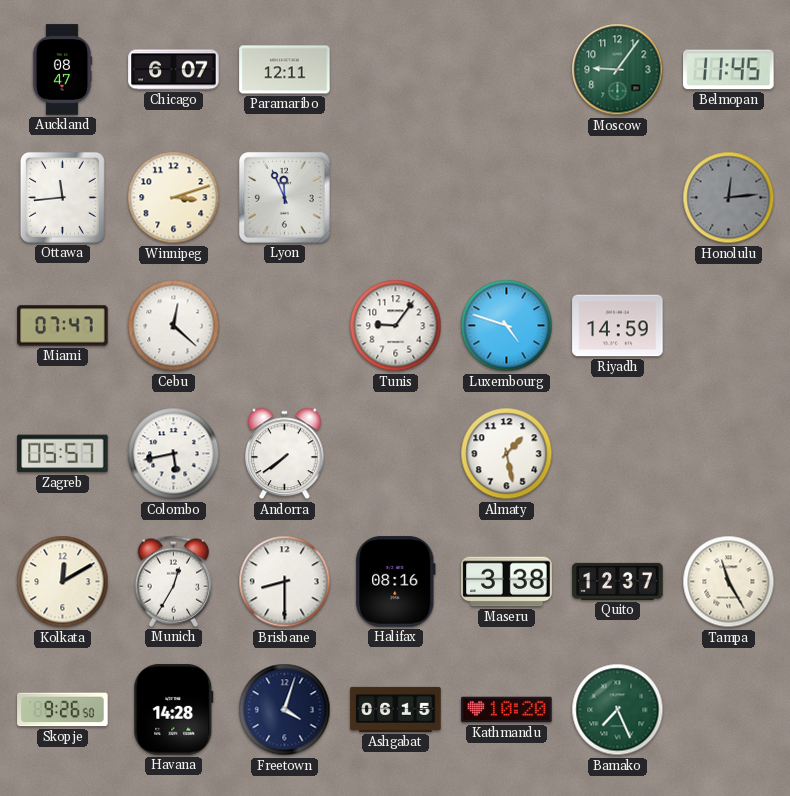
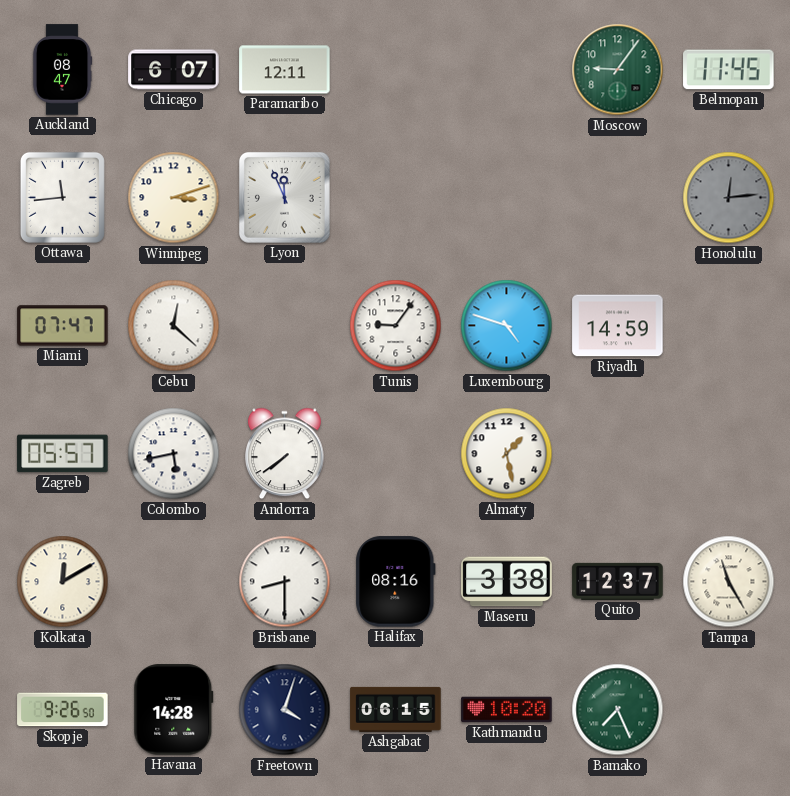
Munich: 12:35 -> none
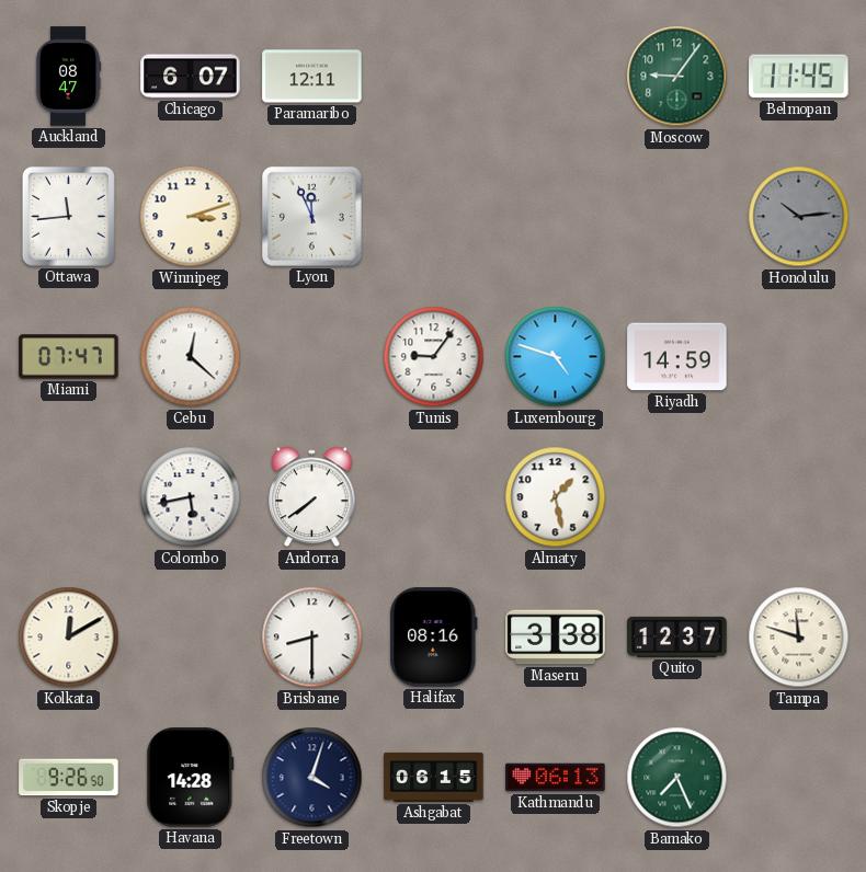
Honolulu: 12:14 -> 10:14
Zagreb: 05:57 -> none
Tampa: 11:25 -> 11:48
Kathmandu: 10:20 -> 06:13
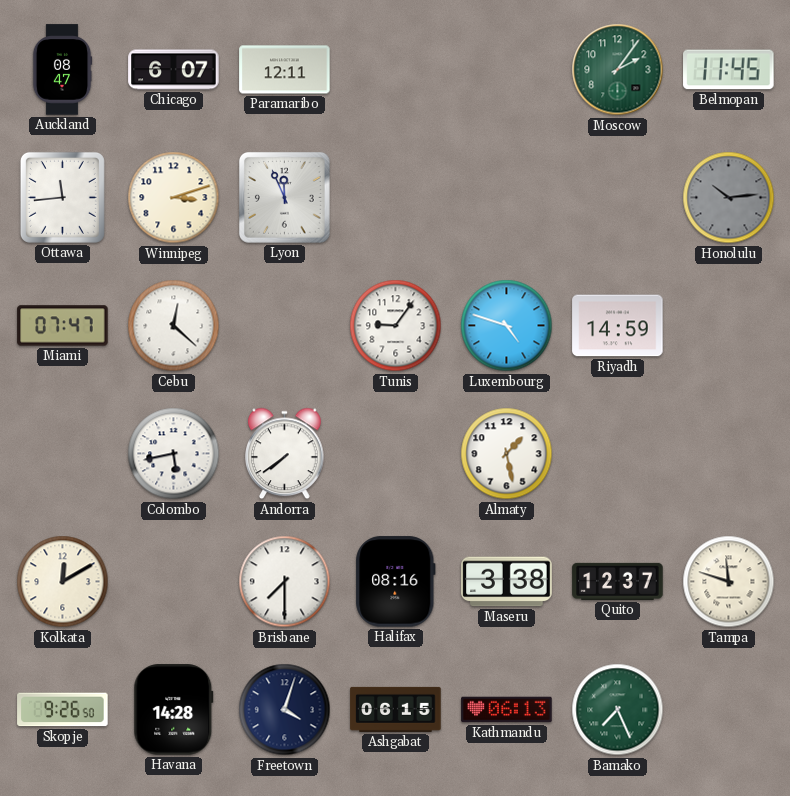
Moscow: 9:06 -> 2:06
Brisbane: 8:30 -> 7:30
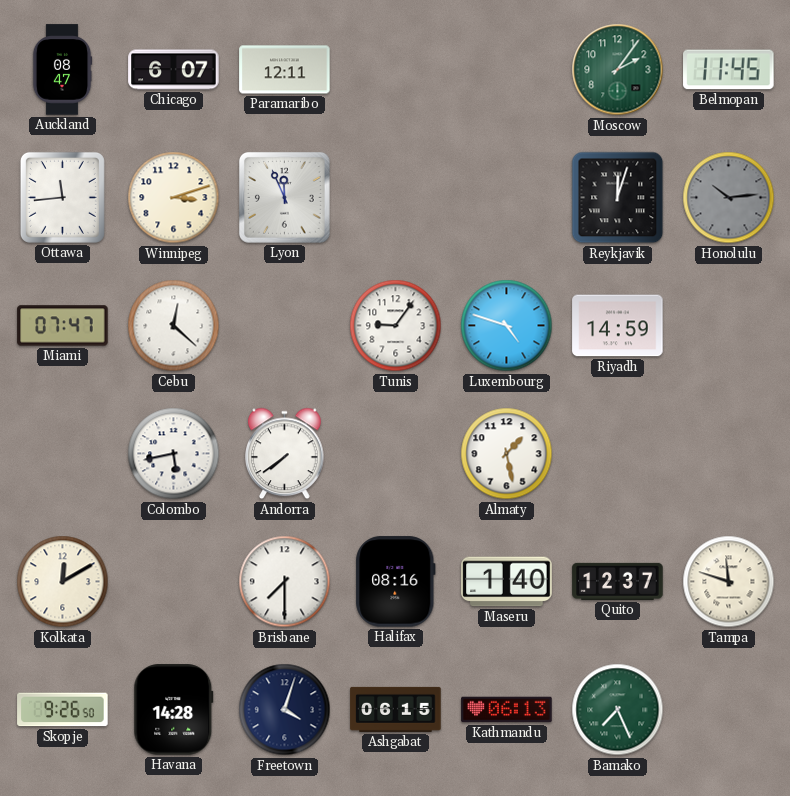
Reykjavik: none -> 12:03
Maseru: 3:38 -> 1:40
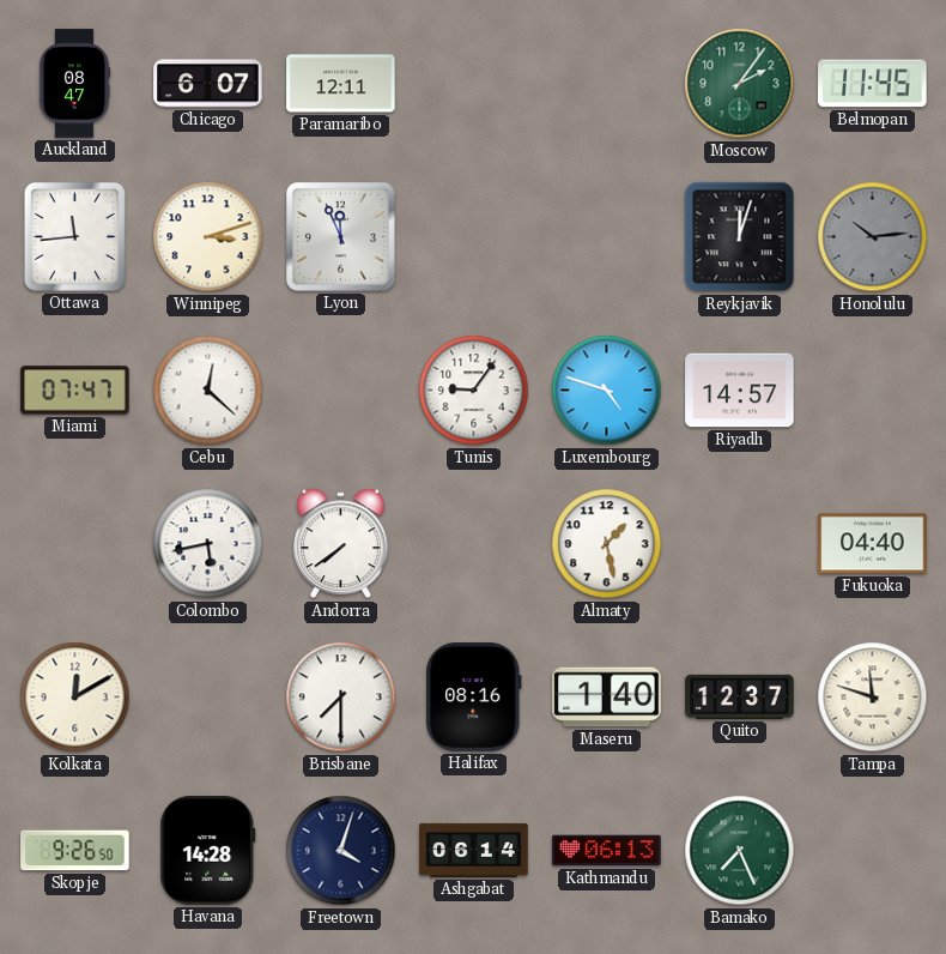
Riyadh: 14:59 -> 14:57
Fukuoka: none -> 04:40
Ashgabat: 06:15 -> 06:14
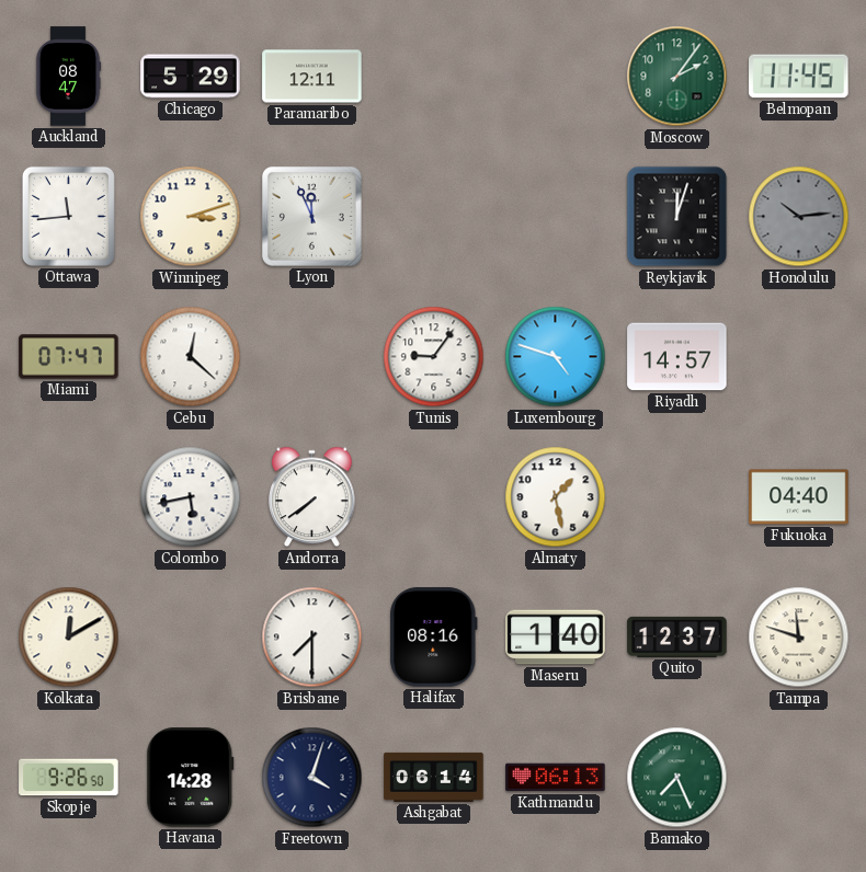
Chicago: 6:07 -> 5:29
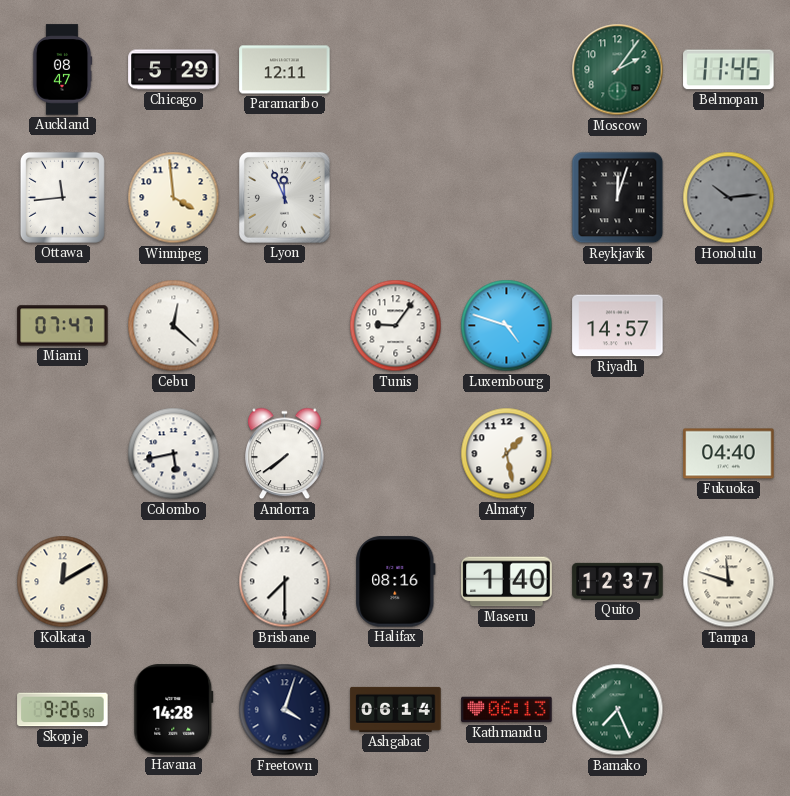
Winnipeg: 3:12 -> 3:59
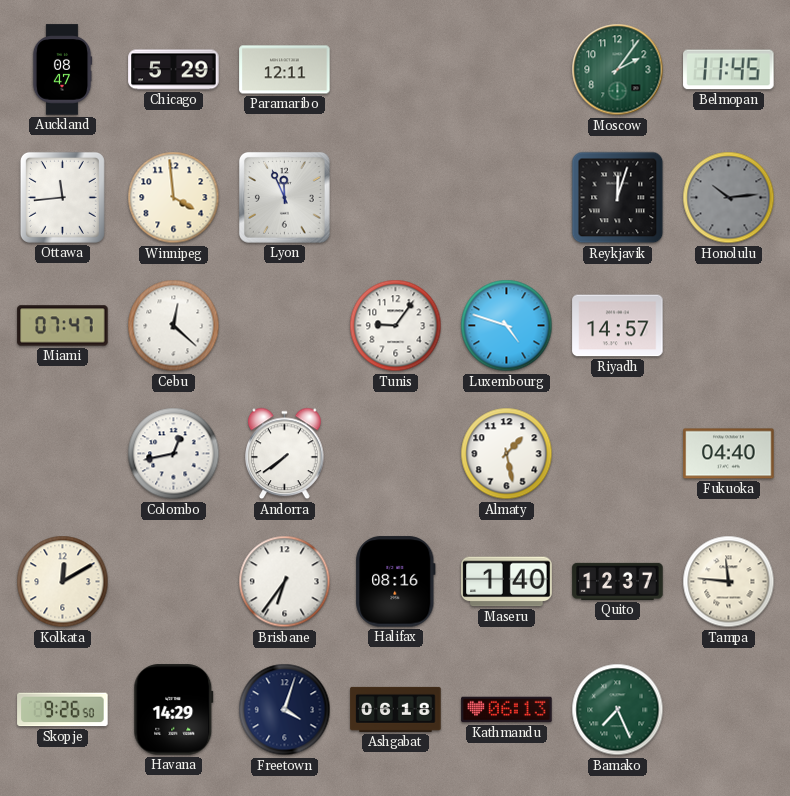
Colombo: 5:43 -> 12:43
Brisbane: 7:30 -> 6:36
Tampa: 11:48 -> 11:46
Havana: 14:28 -> 14:29
Ashgabat: 06:14 -> 06:18
